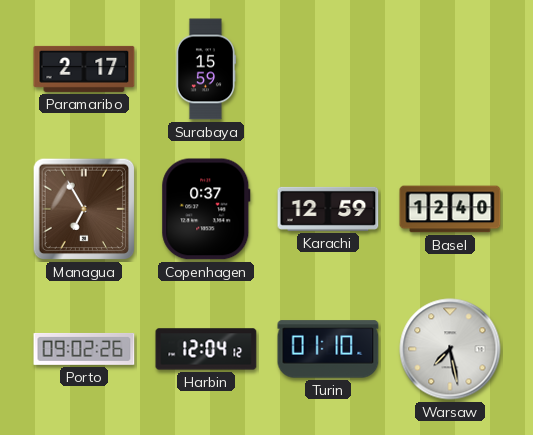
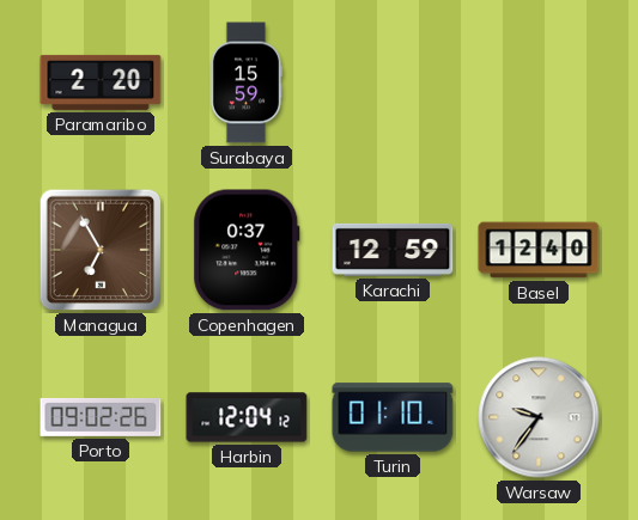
Paramaribo: 2:17 -> 2:20
Warsaw: 7:28 -> 9:36
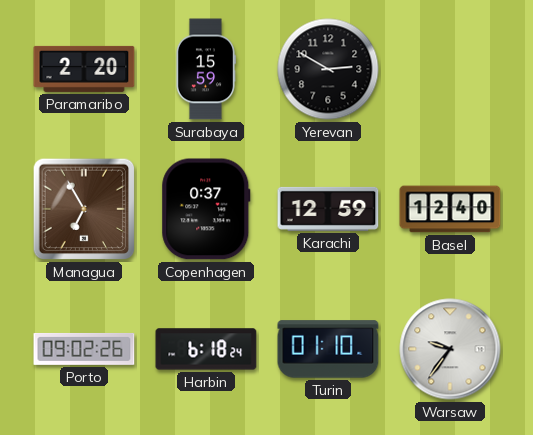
Yerevan: none -> 2:50
Harbin: 12:04 -> 6:18
